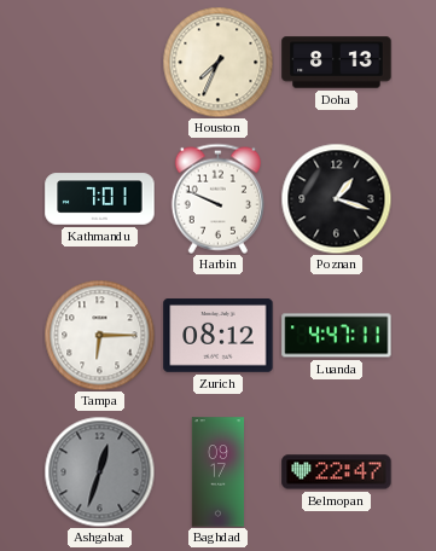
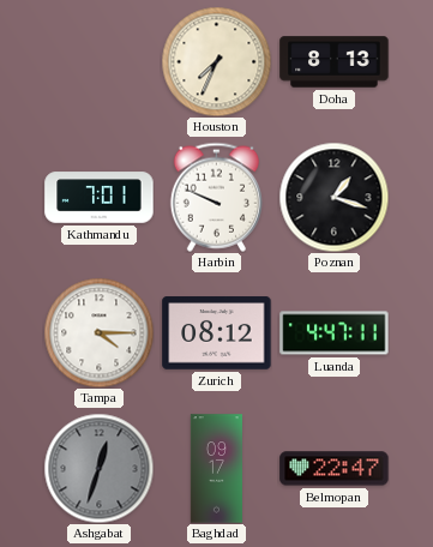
Tampa: 6:15 -> 4:15
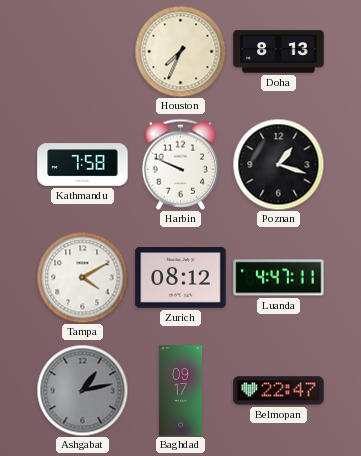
Kathmandu: 7:01 -> 7:58
Tampa: 4:15 -> 4:10
Ashgabat: 12:33 -> 1:13
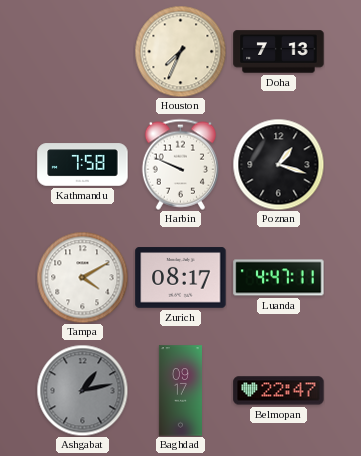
Doha: 8:13 -> 7:13
Zurich: 08:12 -> 08:17
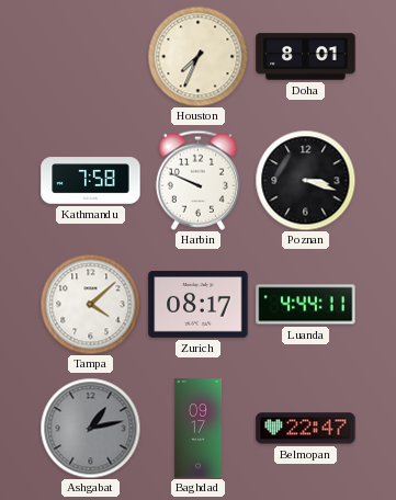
Doha: 7:13 -> 8:01
Poznan: 1:18 -> 3:18
Tampa: 4:10 -> 4:08
Luanda: 4:47 -> 4:44
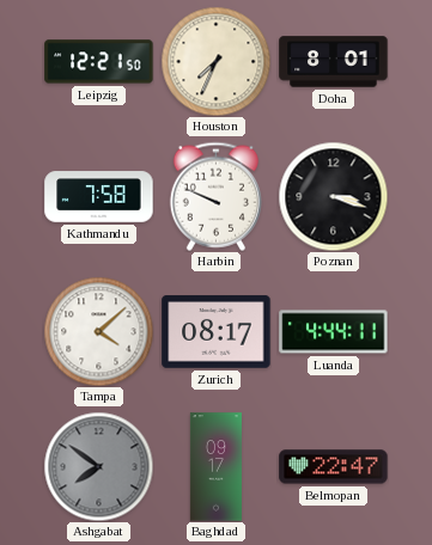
Leipzig: none -> 12:21
Ashgabat: 1:13 -> 7:51
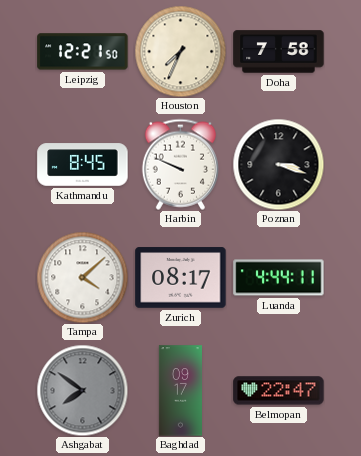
Doha: 8:01 -> 7:58
Kathmandu: 7:58 -> 8:45
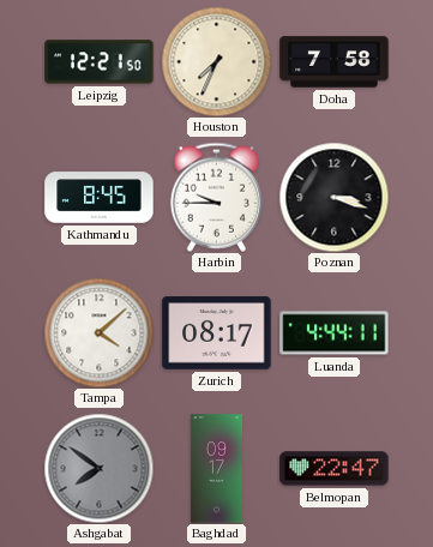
Harbin: 9:49 -> 9:45
